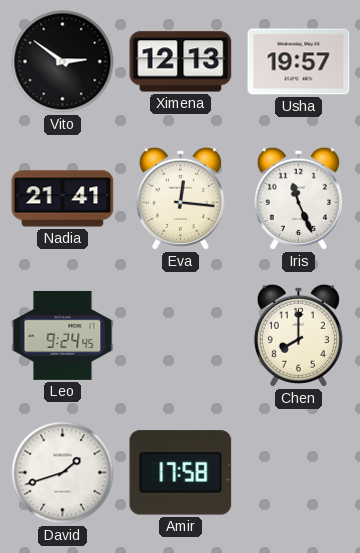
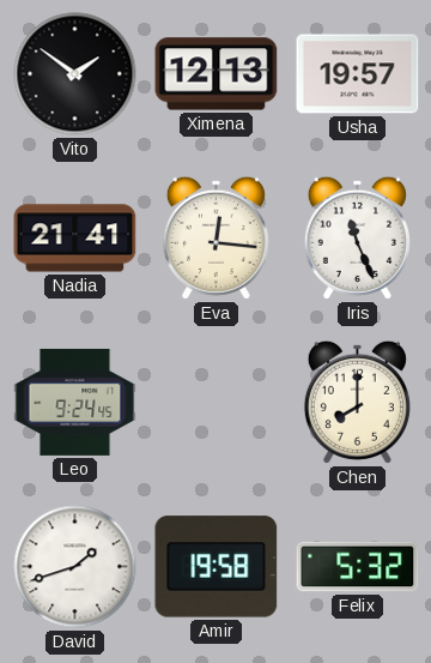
Vito: 2:51 -> 1:51
Amir: 17:58 -> 19:58
Felix: none -> 5:32
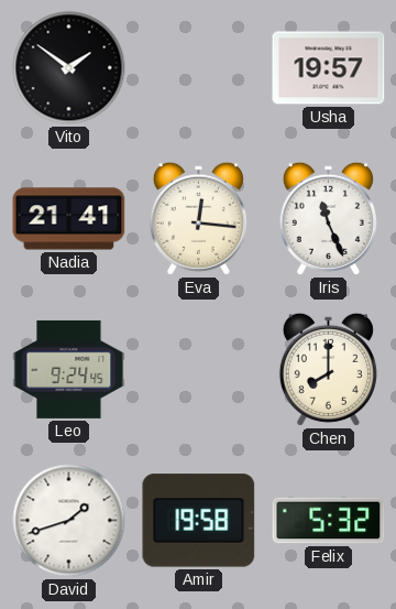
Ximena: 12:13 -> none
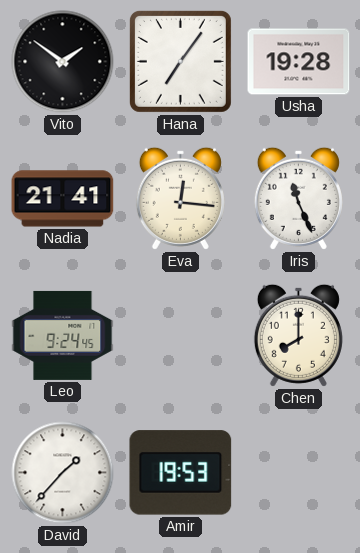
Hana: none -> 7:06
Usha: 19:57 -> 19:28
David: 1:42 -> 1:37
Amir: 19:58 -> 19:53
Felix: 5:32 -> none
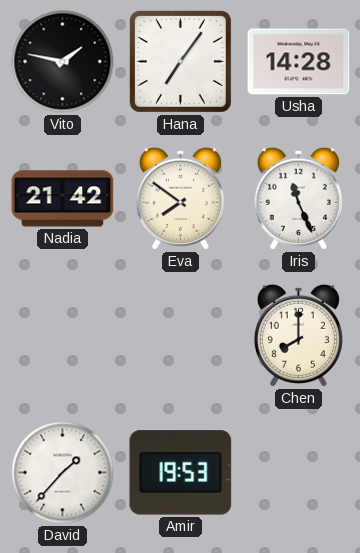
Vito: 1:51 -> 1:47
Usha: 19:28 -> 14:28
Nadia: 21:41 -> 21:42
Eva: 12:16 -> 7:51
Leo: 9:24 -> none
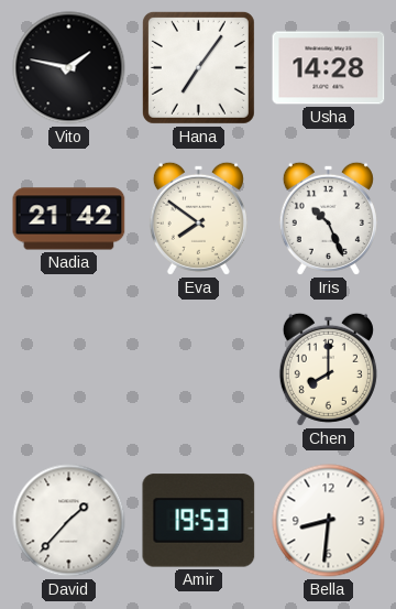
Iris: 11:26 -> 10:26
Bella: none -> 8:31
